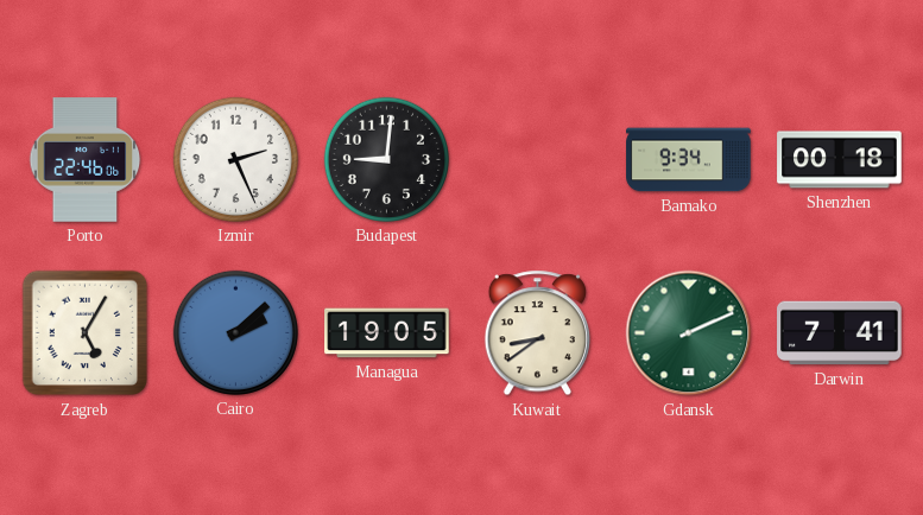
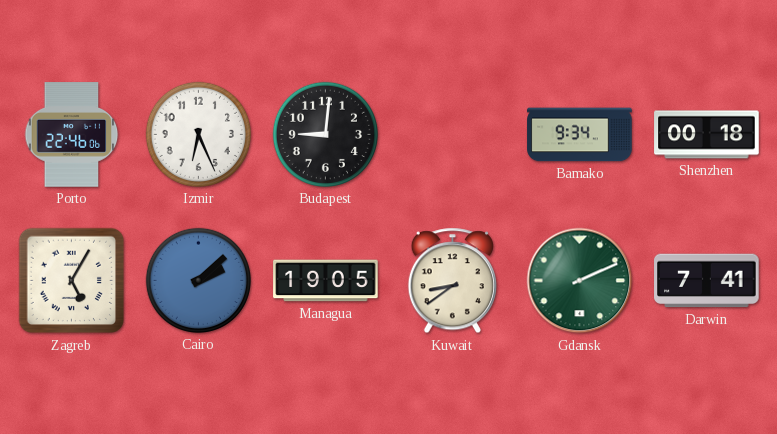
Izmir: 2:26 -> 6:26
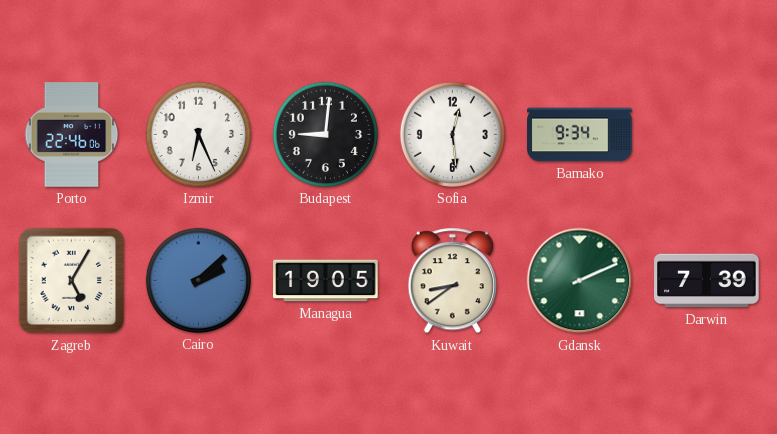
Sofia: none -> 12:29
Shenzhen: 00:18 -> none
Darwin: 7:41 -> 7:39
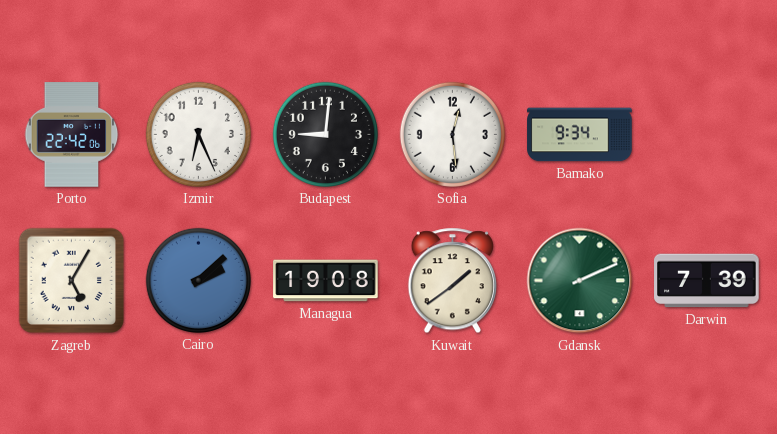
Porto: 22:46 -> 22:42
Managua: 19:05 -> 19:08
Kuwait: 8:39 -> 1:39
